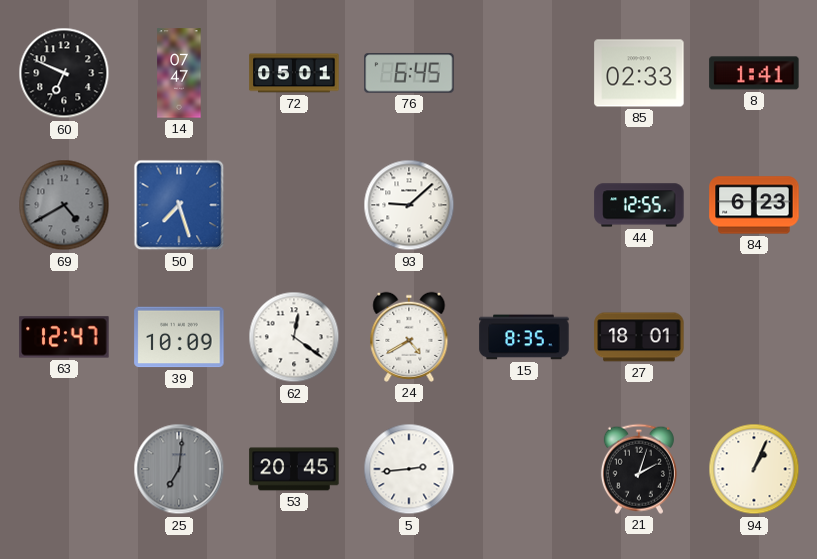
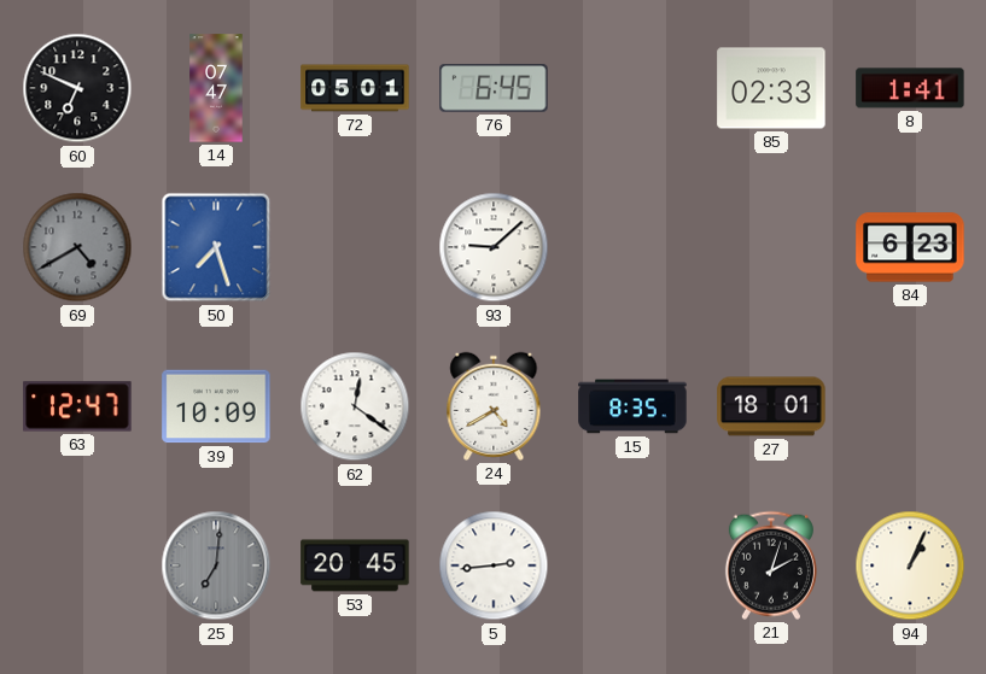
44: 12:55 -> none
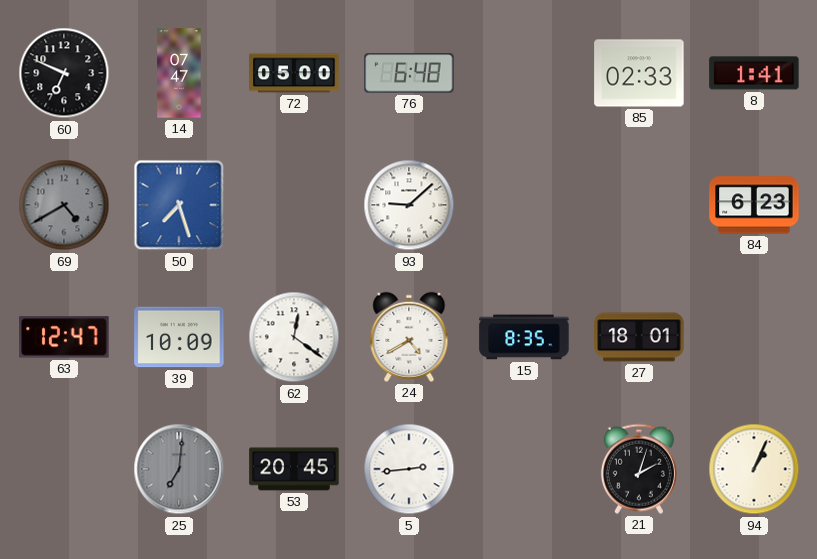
72: 05:01 -> 05:00
76: 6:45 -> 6:48
